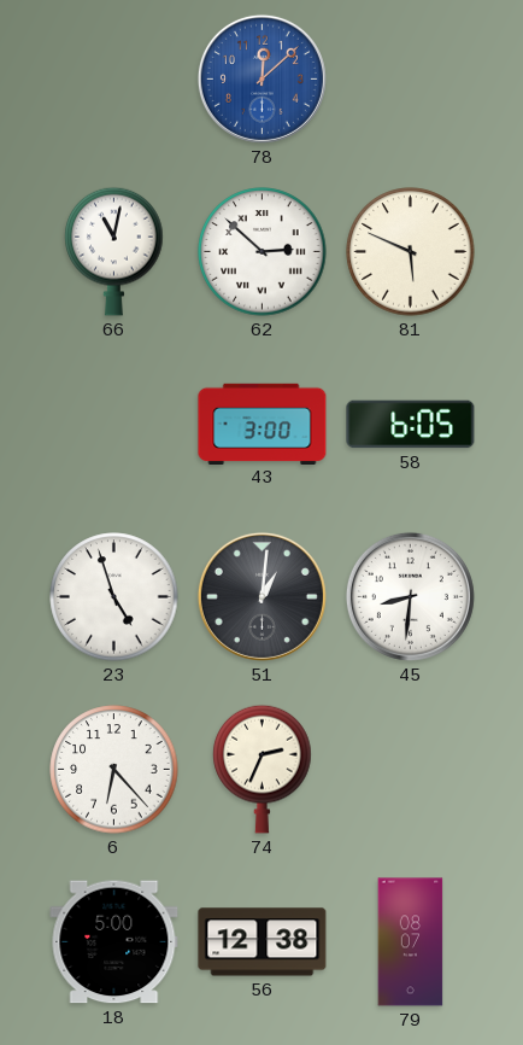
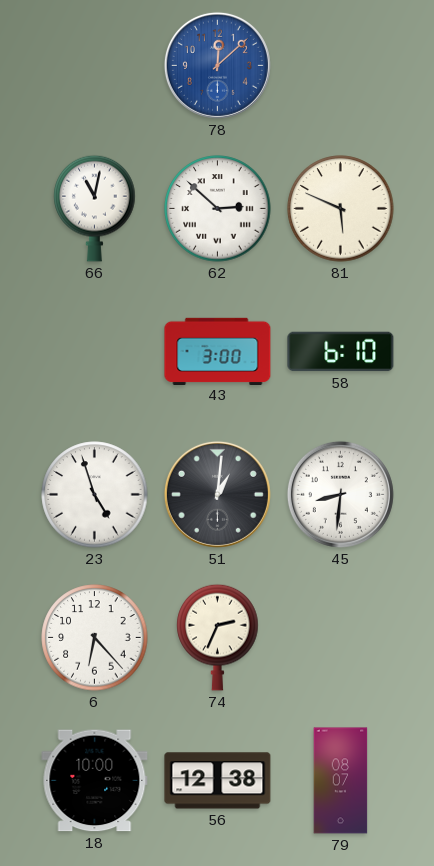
58: 6:05 -> 6:10
18: 5:00 -> 10:00
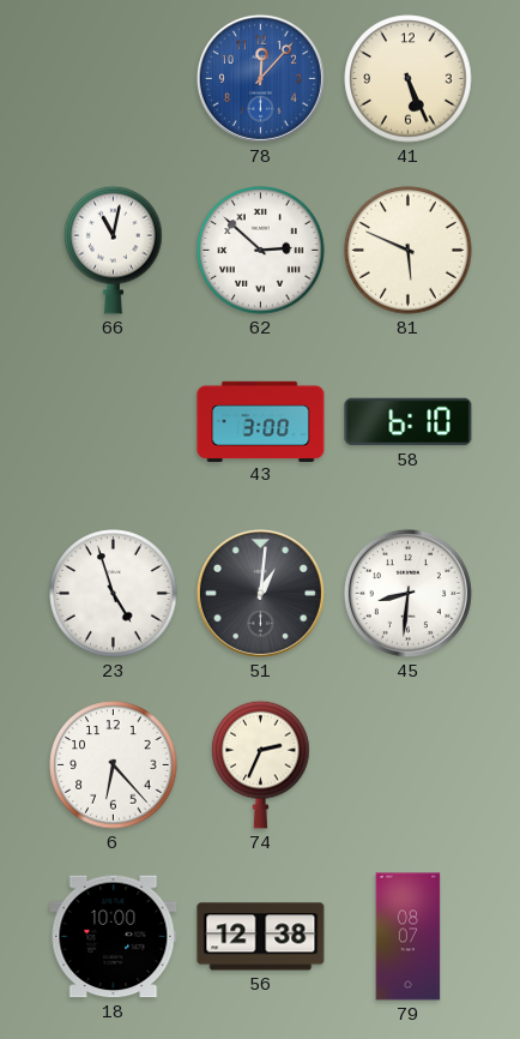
78: 12:08 -> 12:07
41: none -> 5:26
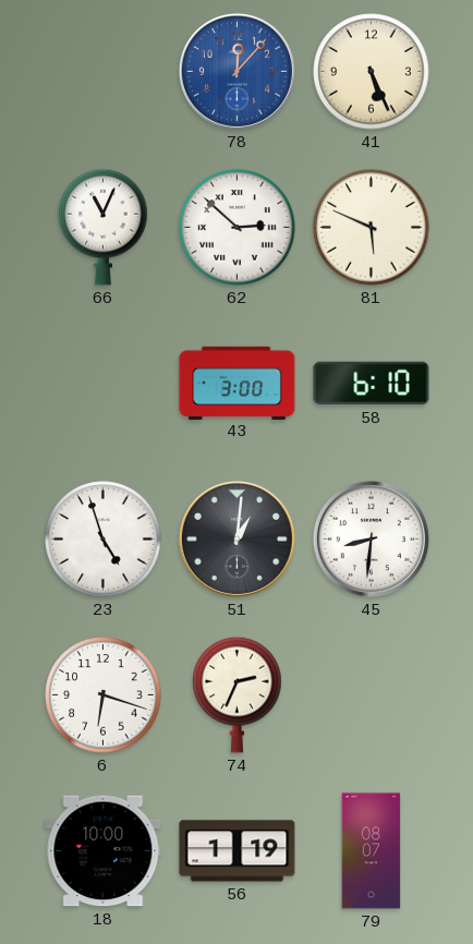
66: 11:02 -> 11:04
6: 6:23 -> 6:18
56: 12:38 -> 1:19
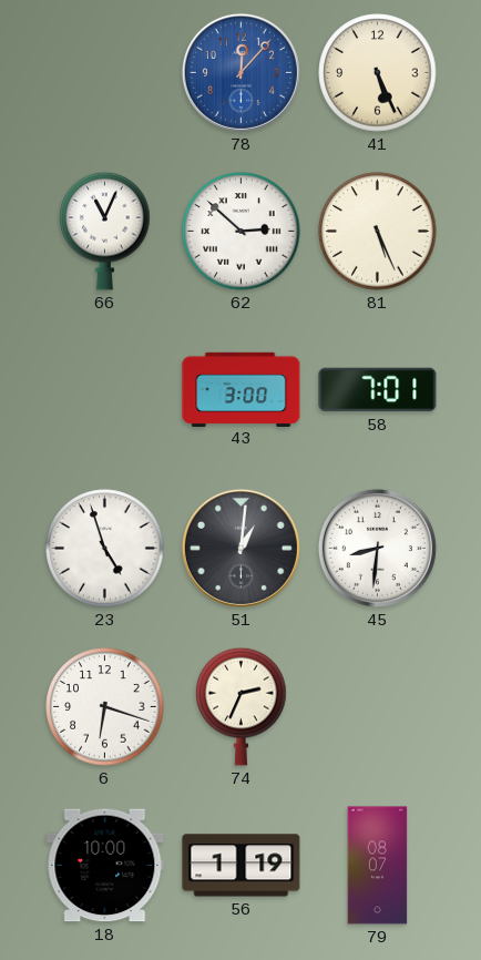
81: 5:49 -> 5:26
58: 6:10 -> 7:01
